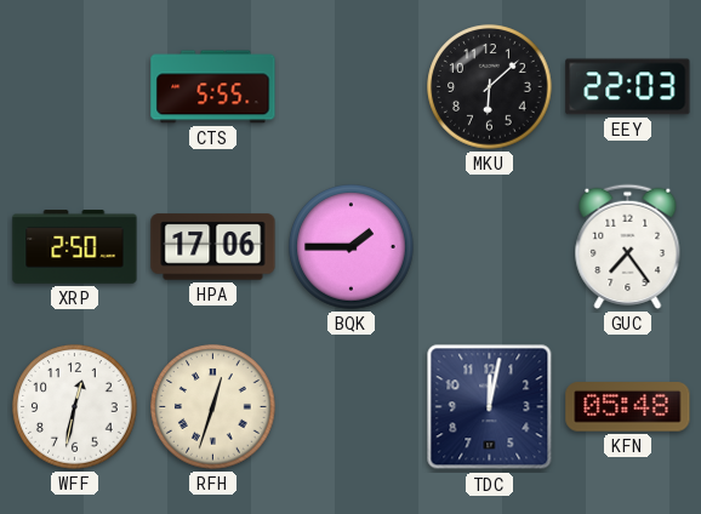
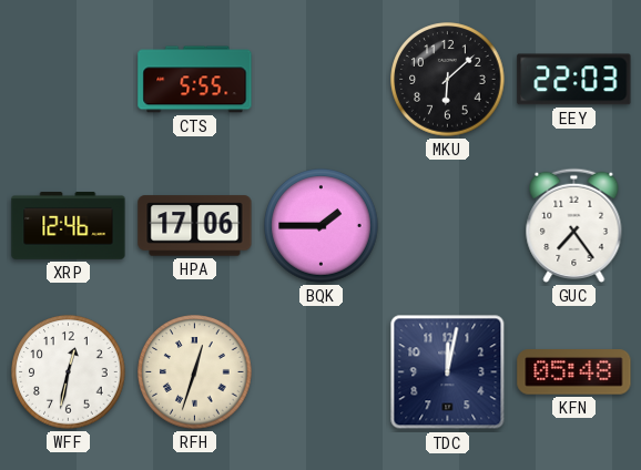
XRP: 2:50 -> 12:46
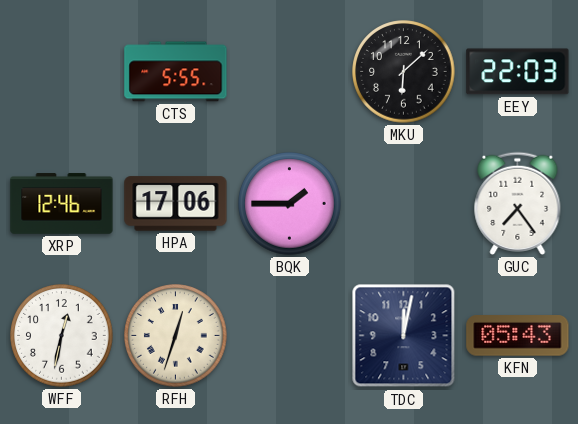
KFN: 05:48 -> 05:43
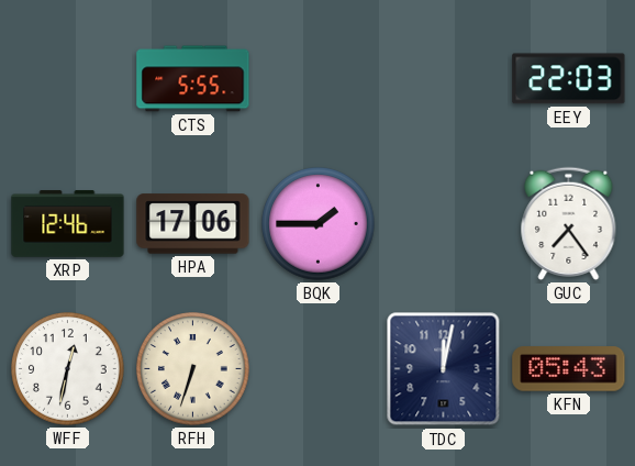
MKU: 6:08 -> none
RFH: 12:33 -> 6:33
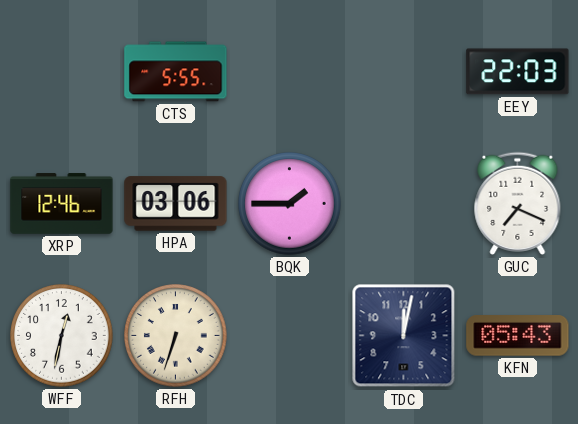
HPA: 17:06 -> 03:06
GUC: 7:24 -> 7:19
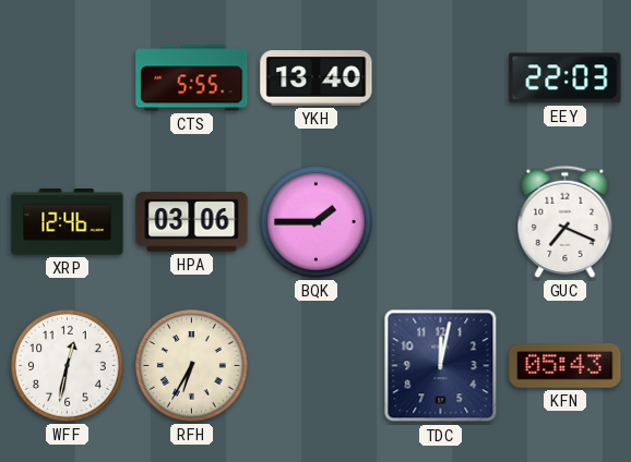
YKH: none -> 13:40
RFH: 6:33 -> 6:35
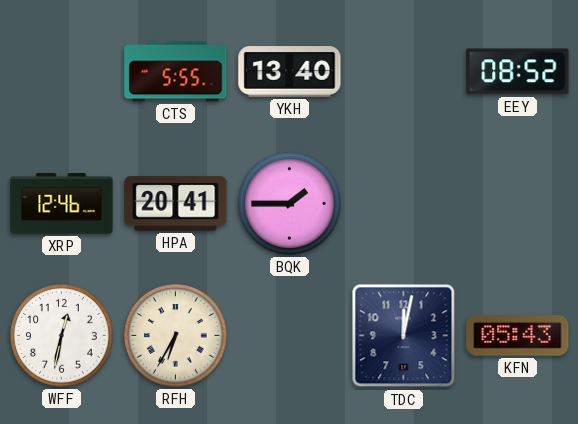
EEY: 22:03 -> 08:52
HPA: 03:06 -> 20:41
GUC: 7:19 -> none
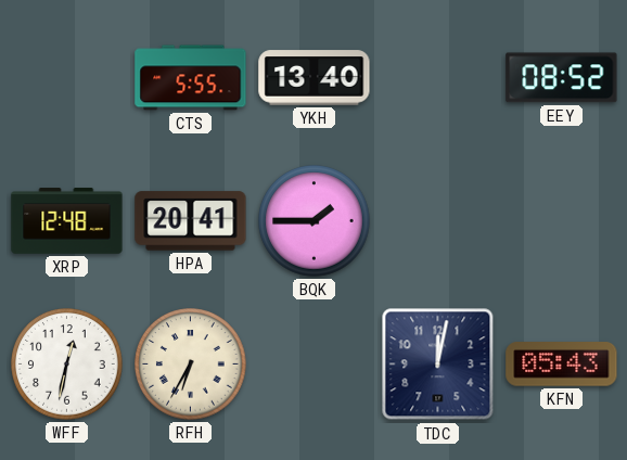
XRP: 12:46 -> 12:48
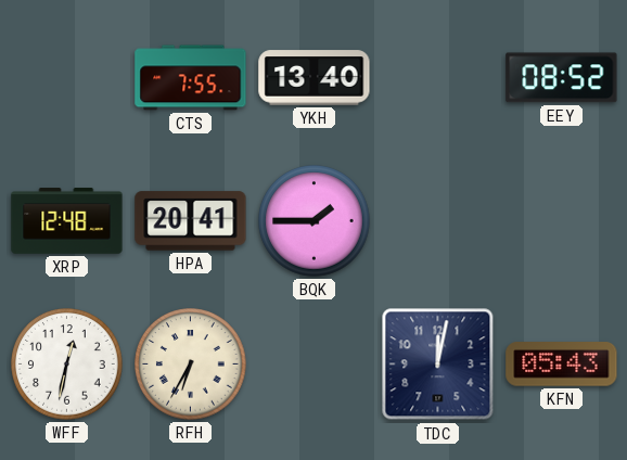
CTS: 5:55 -> 7:55
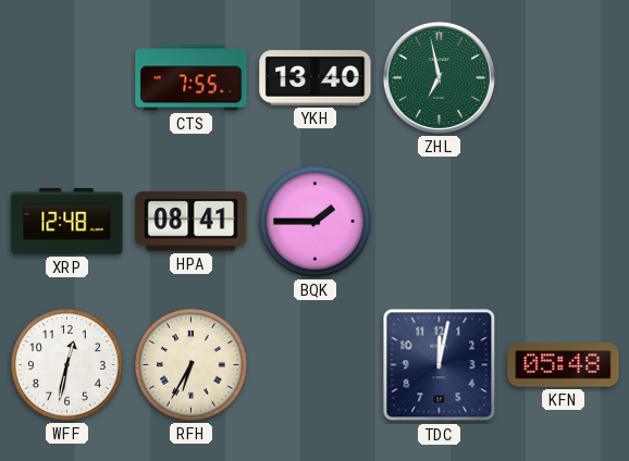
ZHL: none -> 6:58
EEY: 08:52 -> none
HPA: 20:41 -> 08:41
KFN: 05:43 -> 05:48
